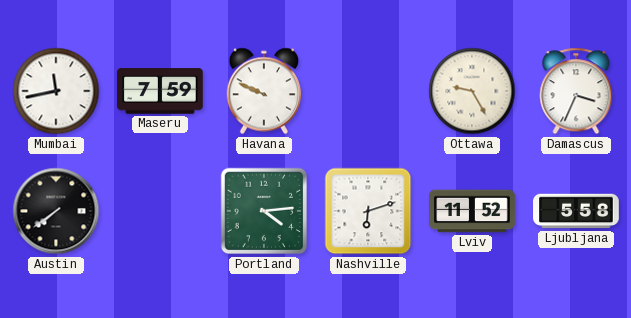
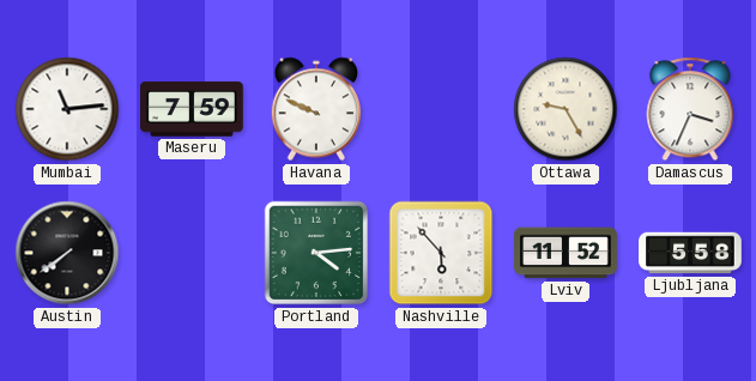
Mumbai: 11:43 -> 11:14
Nashville: 6:12 -> 5:53
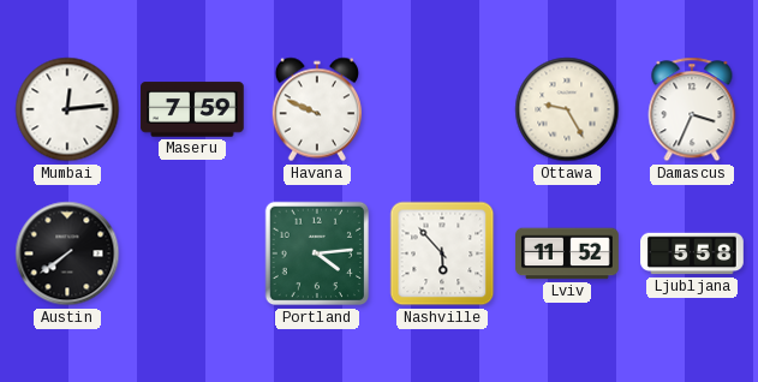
Mumbai: 11:14 -> 12:14
